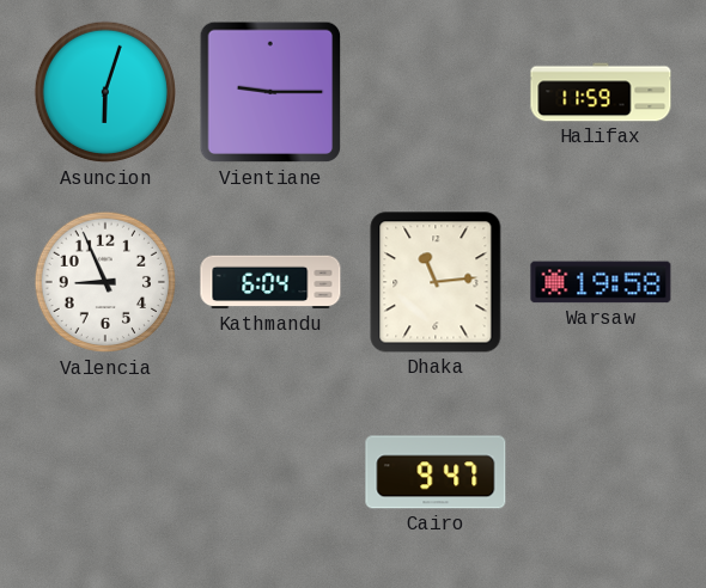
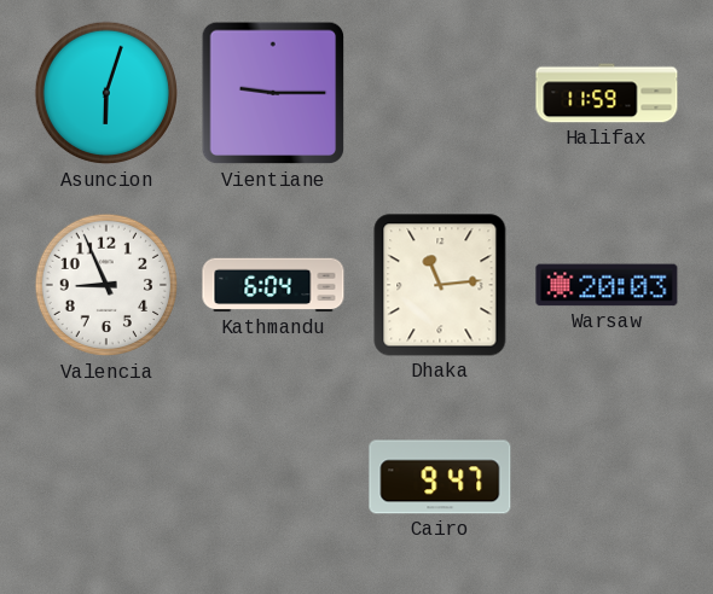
Warsaw: 19:58 -> 20:03
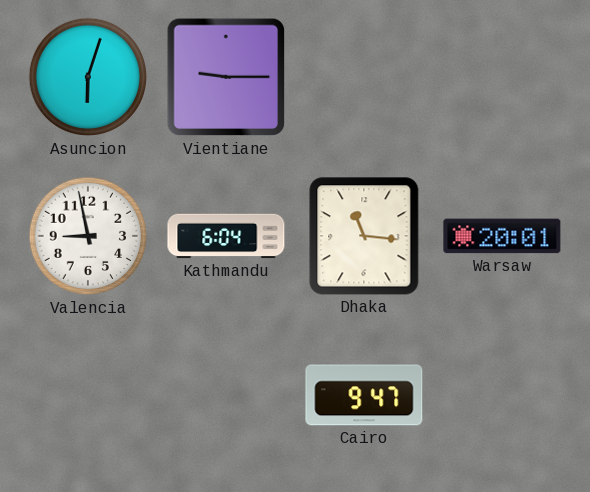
Halifax: 11:59 -> none
Valencia: 8:56 -> 8:58
Dhaka: 11:14 -> 11:16
Warsaw: 20:03 -> 20:01
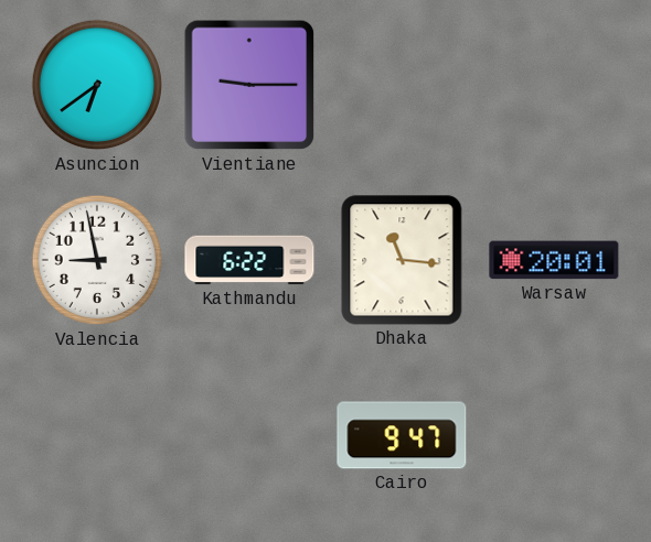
Asuncion: 6:03 -> 6:39
Kathmandu: 6:04 -> 6:22
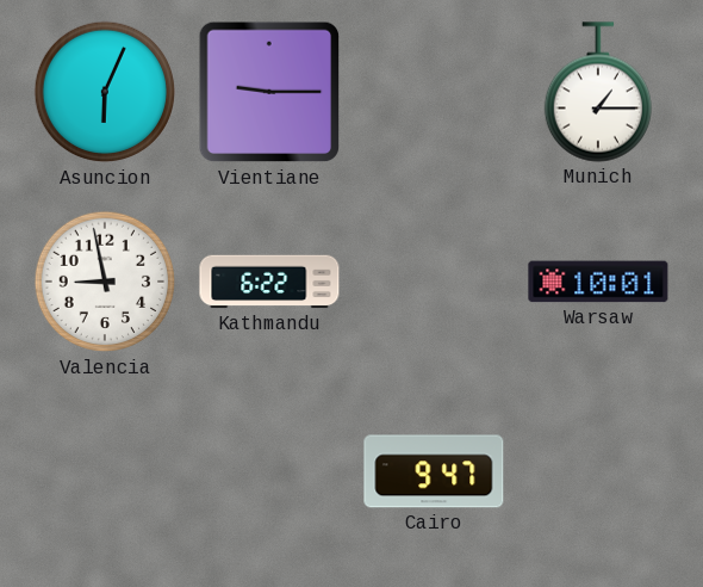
Asuncion: 6:39 -> 6:04
Munich: none -> 1:15
Dhaka: 11:16 -> none
Warsaw: 20:01 -> 10:01
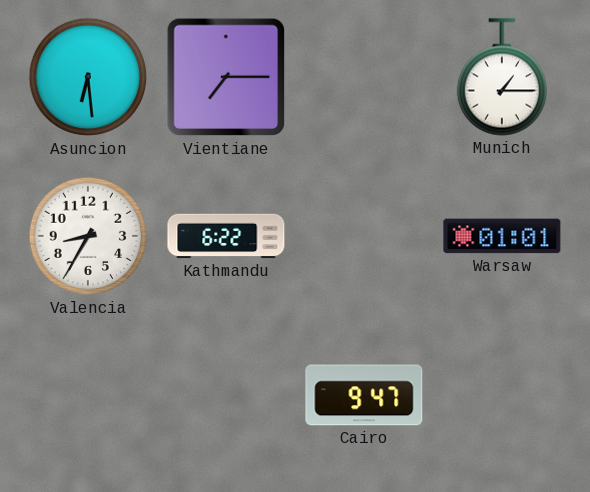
Asuncion: 6:04 -> 6:29
Vientiane: 9:15 -> 7:15
Valencia: 8:58 -> 8:35
Warsaw: 10:01 -> 01:01
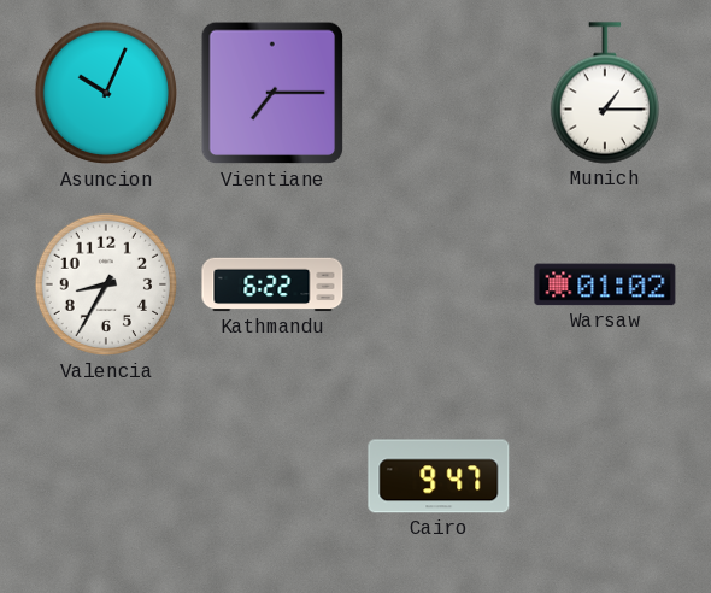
Asuncion: 6:29 -> 10:04
Warsaw: 01:01 -> 01:02
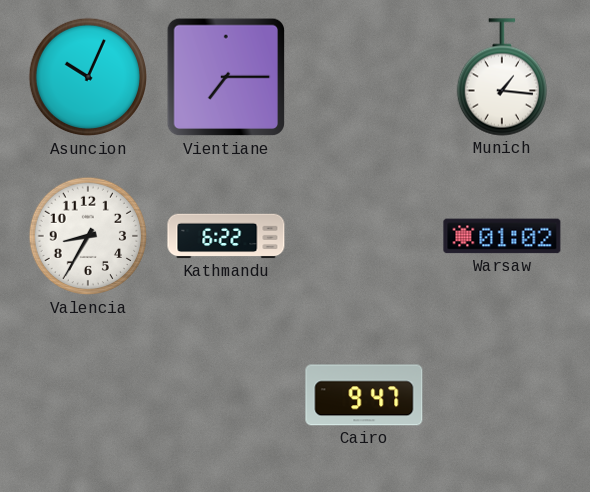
Munich: 1:15 -> 1:16
